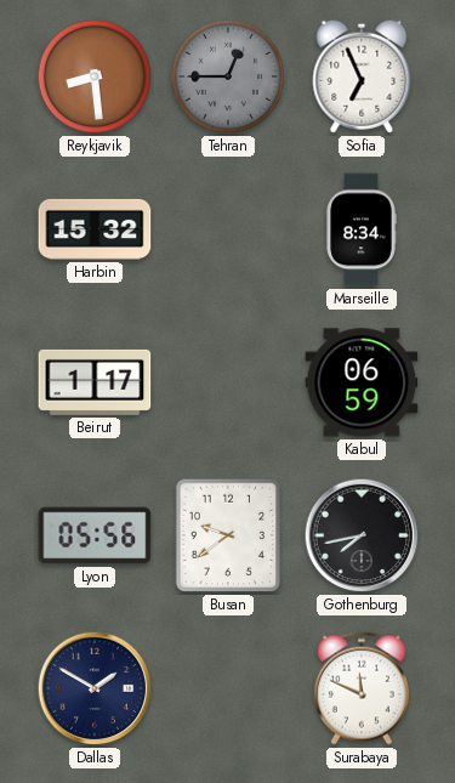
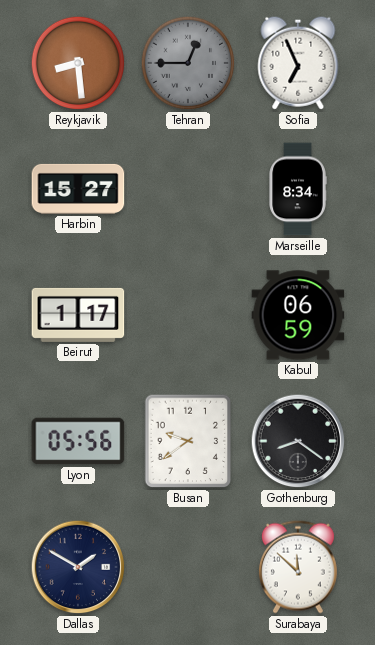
Harbin: 15:32 -> 15:27
Gothenburg: 7:43 -> 8:21
Surabaya: 11:49 -> 11:52
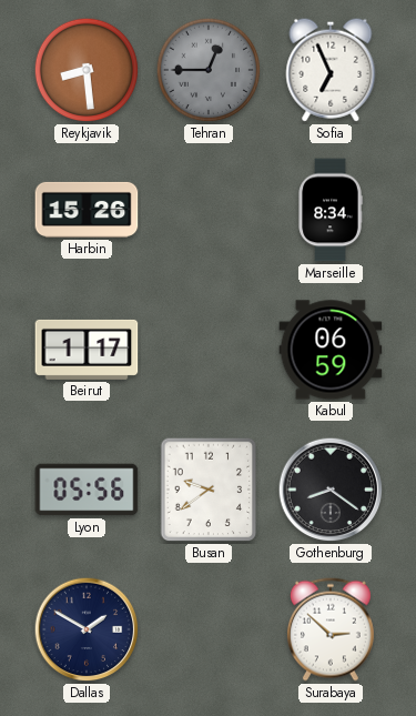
Harbin: 15:27 -> 15:26
Surabaya: 11:52 -> 2:52
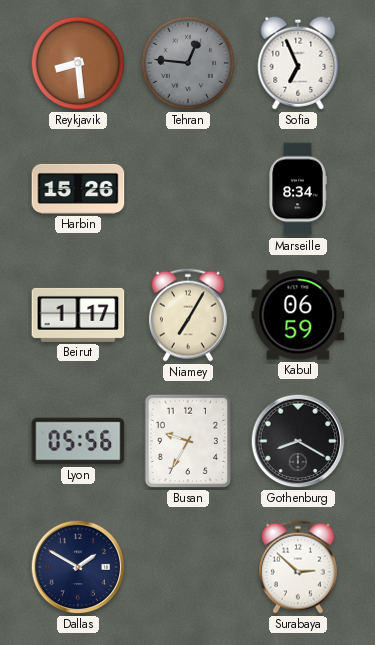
Tehran: 12:45 -> 12:46
Niamey: none -> 7:05
Busan: 9:39 -> 9:35
Gothenburg: 8:21 -> 8:20
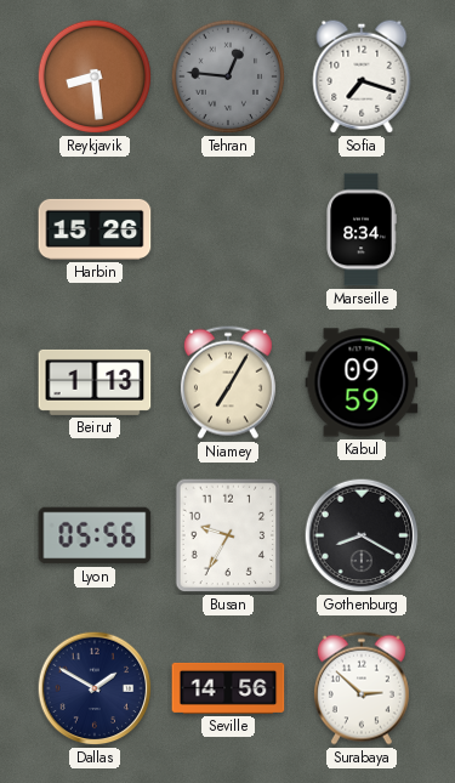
Sofia: 6:56 -> 7:18
Beirut: 1:17 -> 1:13
Kabul: 06:59 -> 09:59
Seville: none -> 14:56
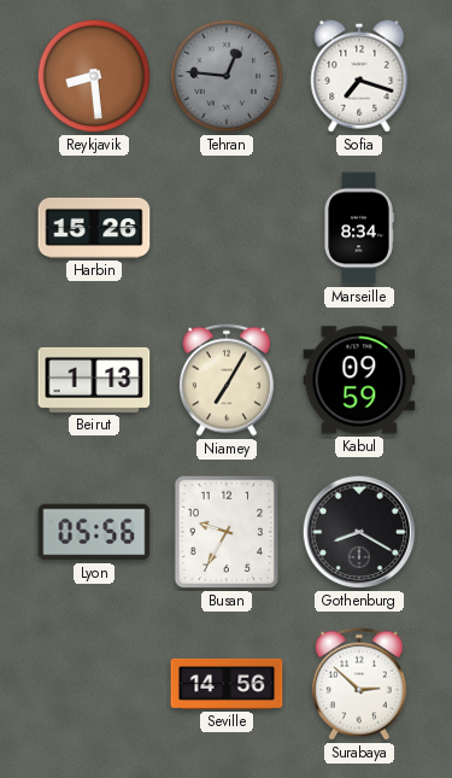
Dallas: 1:50 -> none
